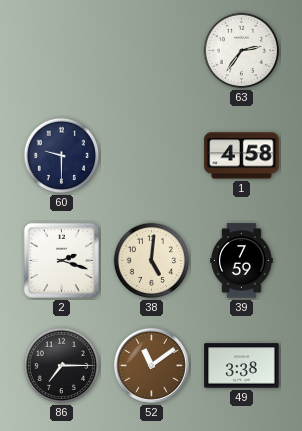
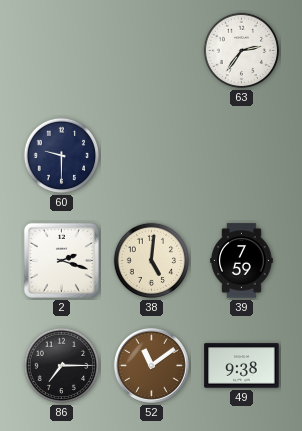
1: 4:58 -> none
49: 3:38 -> 9:38
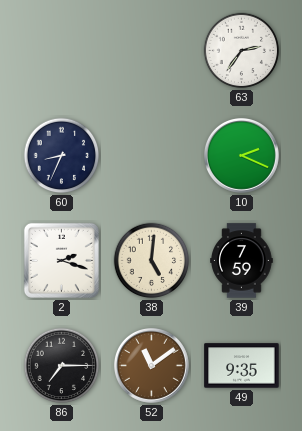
60: 9:30 -> 8:34
10: none -> 2:19
49: 9:38 -> 9:35
